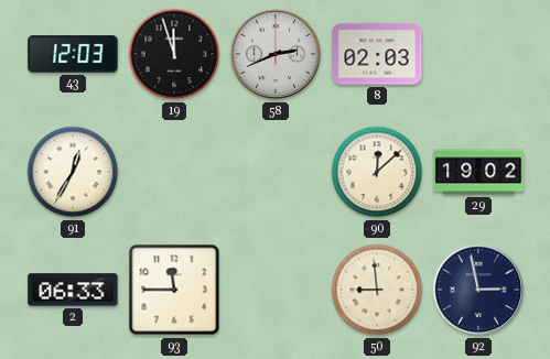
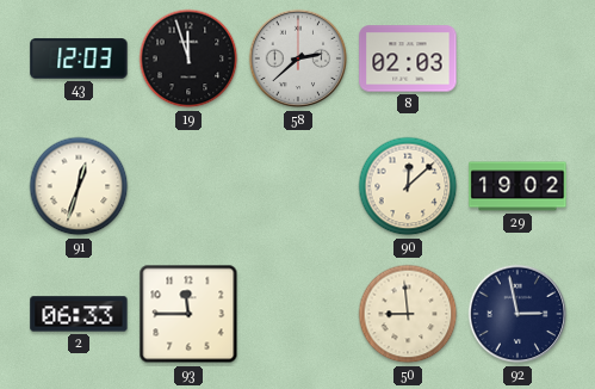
58: 2:41 -> 2:38
91: 12:35 -> 12:33
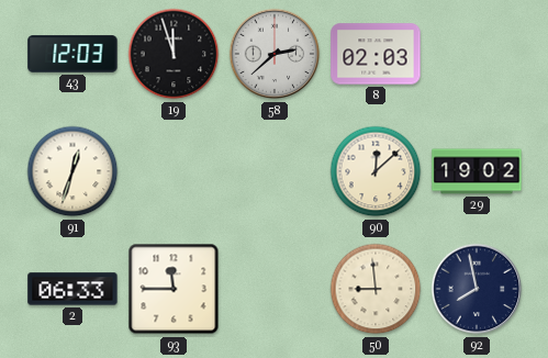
92: 2:58 -> 7:58
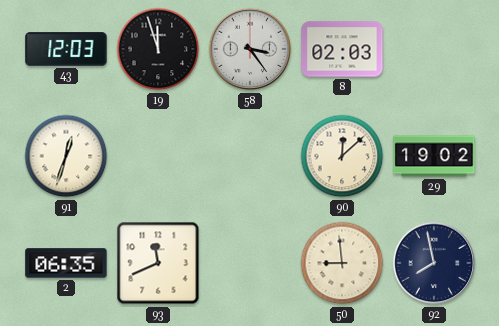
58: 2:38 -> 3:24
2: 06:33 -> 06:35
93: 11:45 -> 11:41
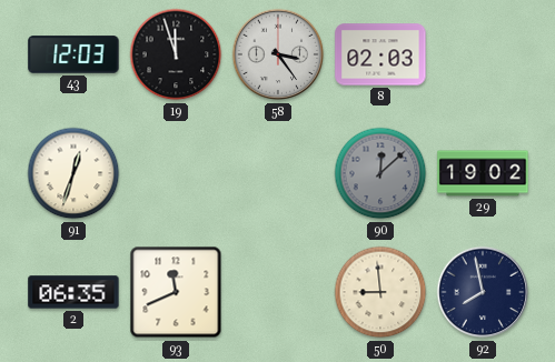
90 dial: cream -> grey
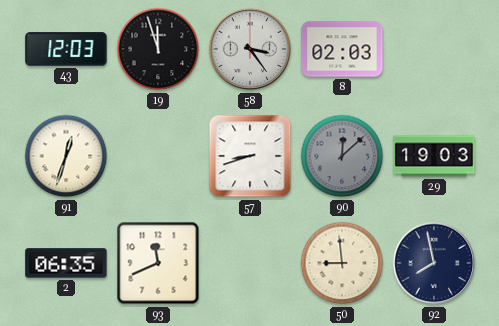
57: none -> 8:42
29: 19:02 -> 19:03
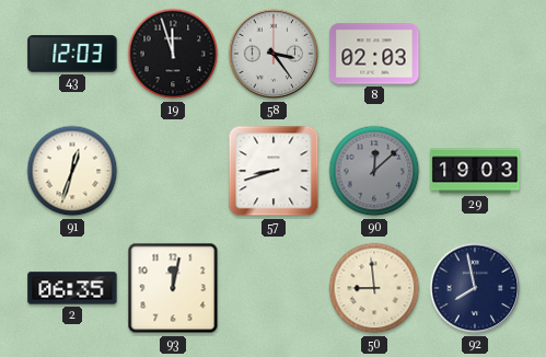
93: 11:41 -> 12:02
